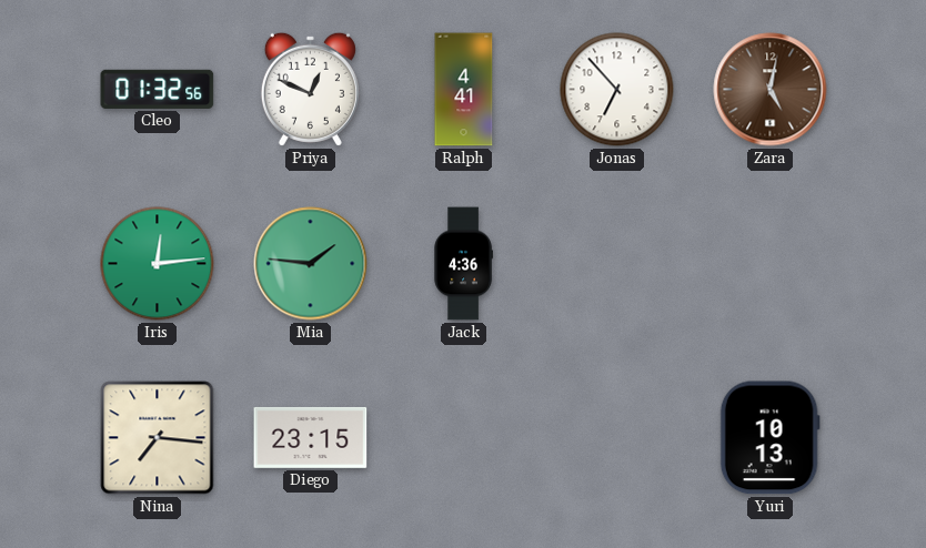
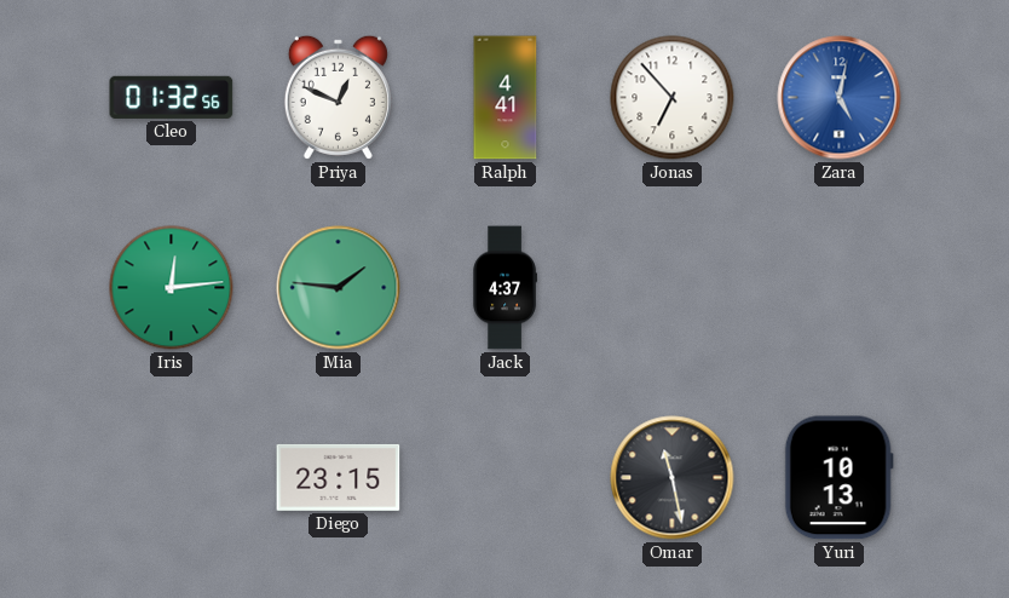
Zara dial: brown -> blue
Jack: 4:36 -> 4:37
Nina: 7:16 -> none
Omar: none -> 11:28
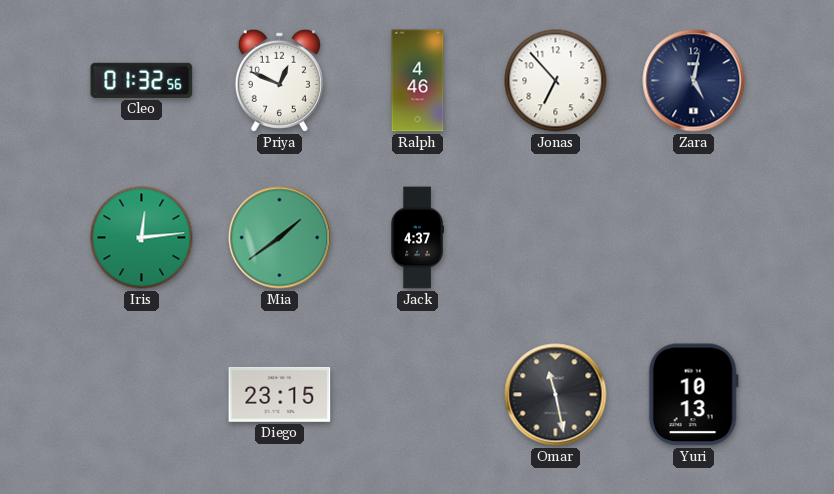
Ralph: 4:41 -> 4:46
Zara dial: blue -> navy
Mia: 1:46 -> 1:39
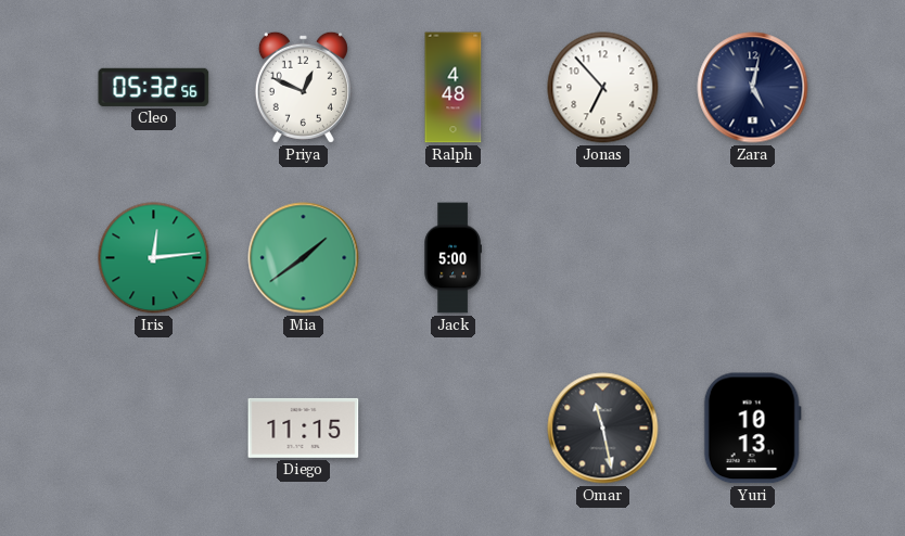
Cleo: 01:32 -> 05:32
Ralph: 4:46 -> 4:48
Jack: 4:37 -> 5:00
Diego: 23:15 -> 11:15
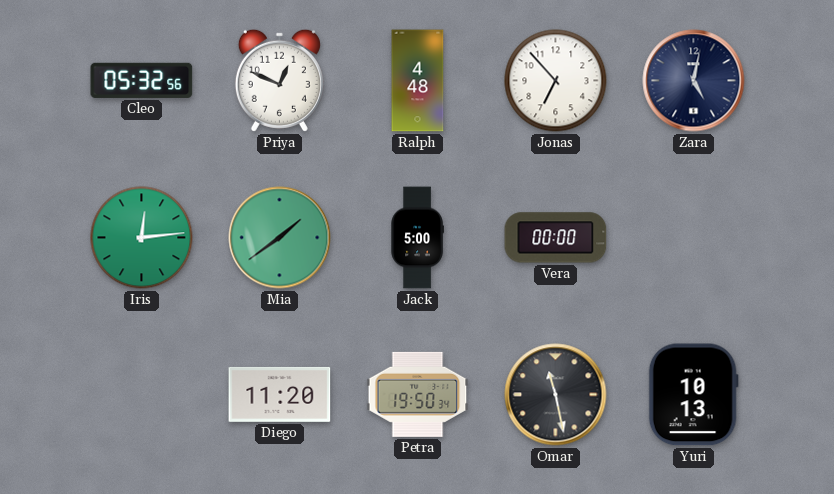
Vera: none -> 00:00
Diego: 11:15 -> 11:20
Petra: none -> 19:50
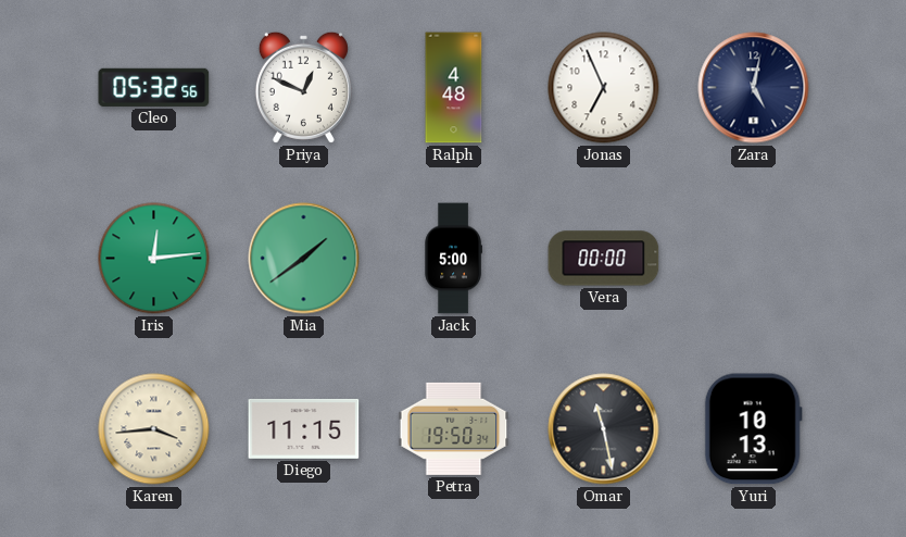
Jonas: 6:53 -> 6:56
Karen: none -> 3:44
Diego: 11:20 -> 11:15
